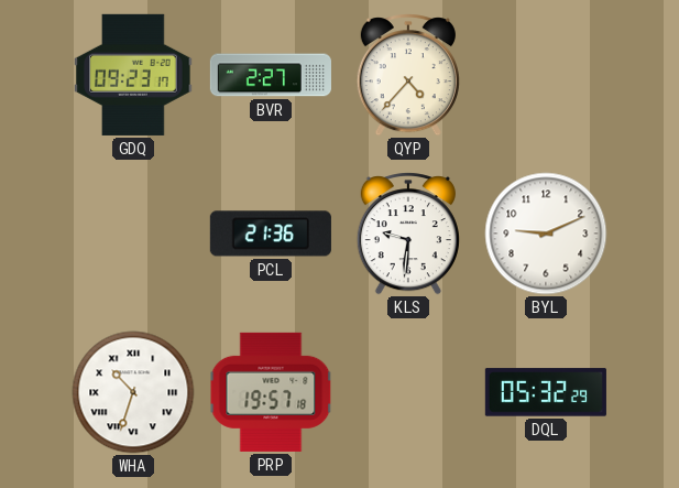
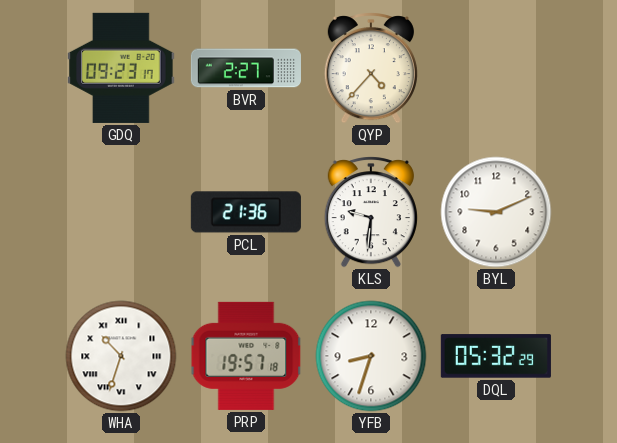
YFB: none -> 8:33
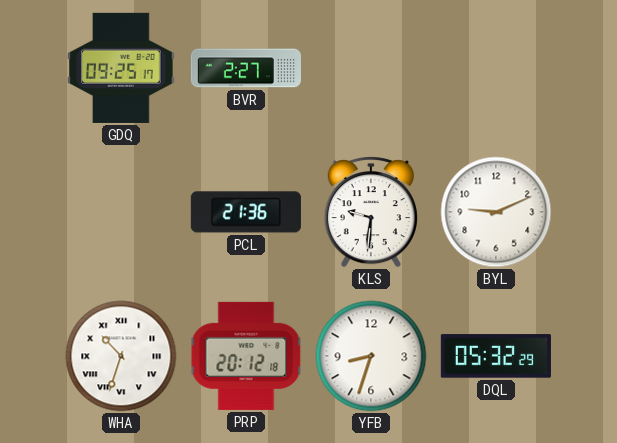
GDQ: 09:23 -> 09:25
QYP: 4:37 -> none
PRP: 19:57 -> 20:12
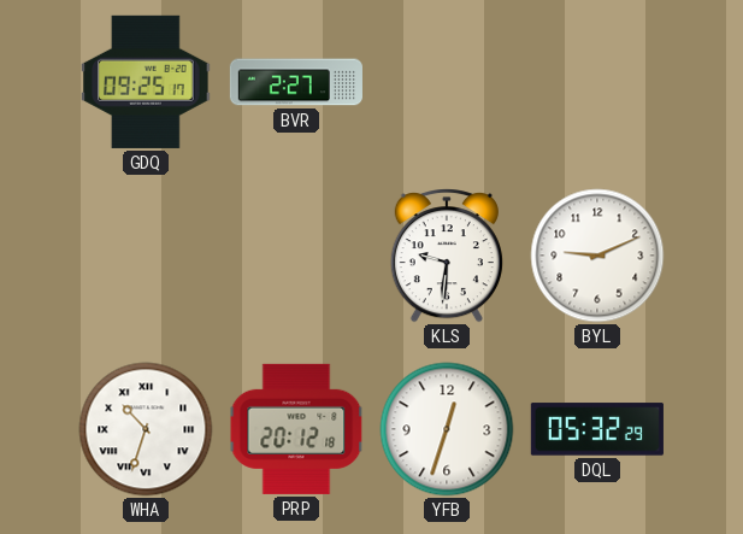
PCL: 21:36 -> none
YFB: 8:33 -> 12:33
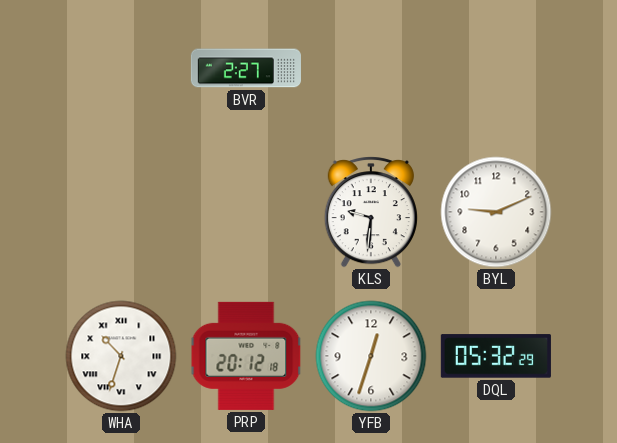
GDQ: 09:25 -> none
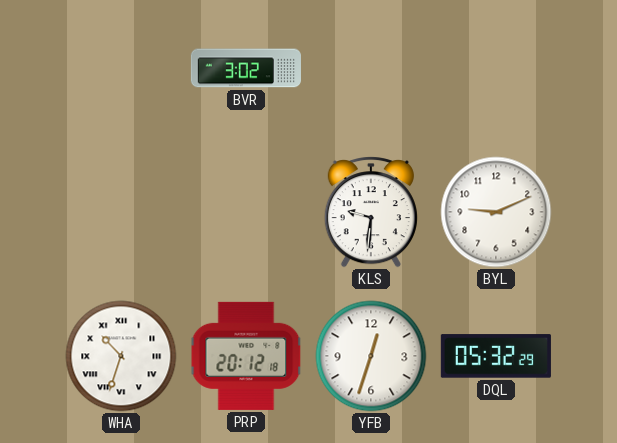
BVR: 2:27 -> 3:02
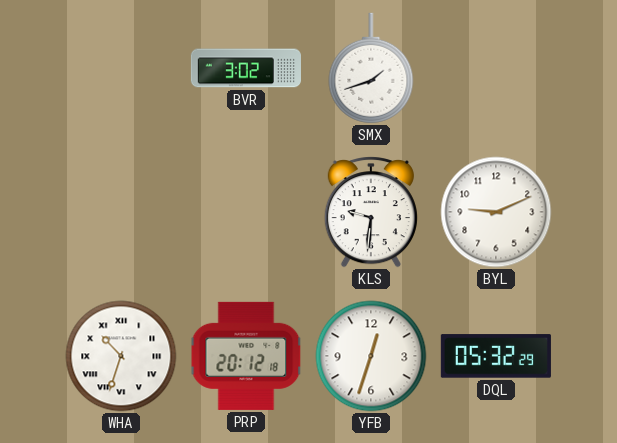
SMX: none -> 1:42
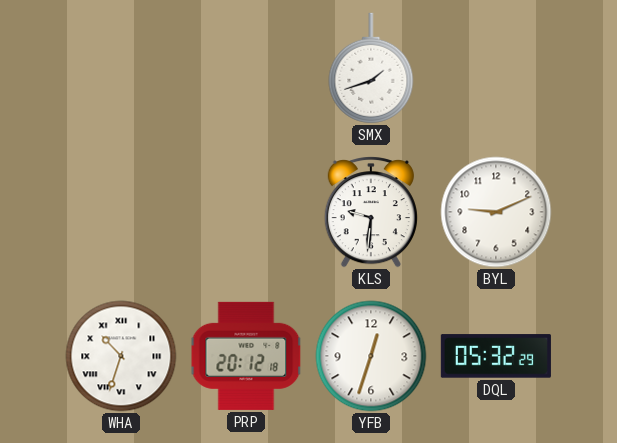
BVR: 3:02 -> none
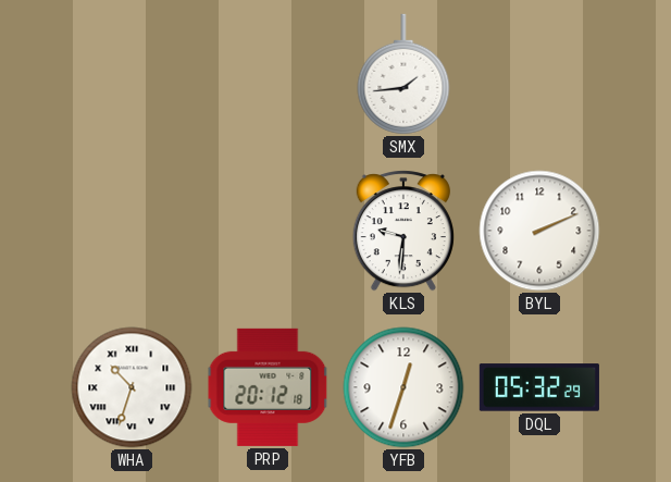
SMX: 1:42 -> 1:44
BYL: 9:11 -> 2:11
